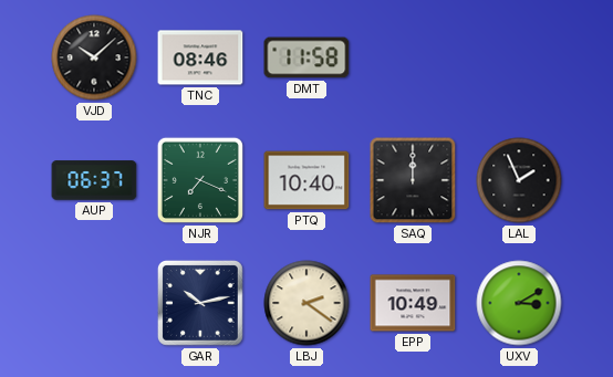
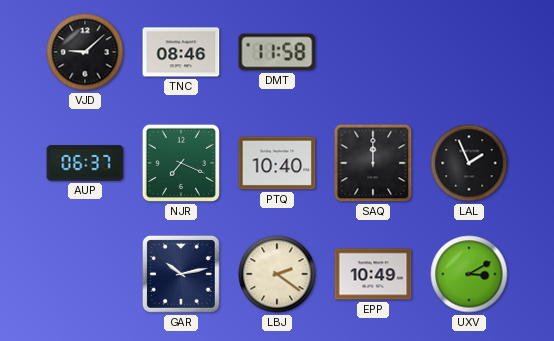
VJD: 10:08 -> 9:08
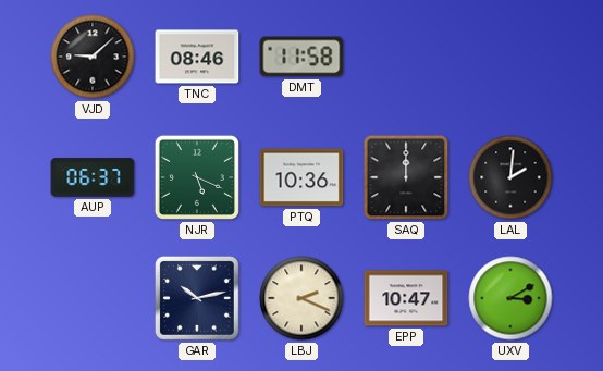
NJR: 7:19 -> 5:19
PTQ: 10:40 -> 10:36
LAL: 1:56 -> 2:01
LBJ: 2:21 -> 2:19
EPP: 10:49 -> 10:47
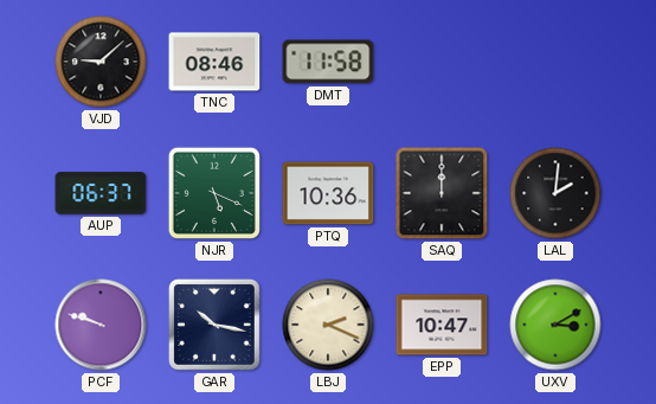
PCF: none -> 9:48
GAR: 10:13 -> 10:17
